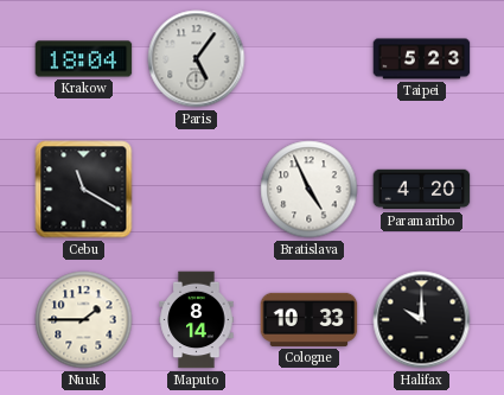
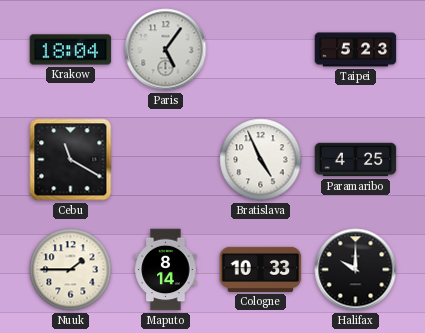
Paramaribo: 4:20 -> 4:25
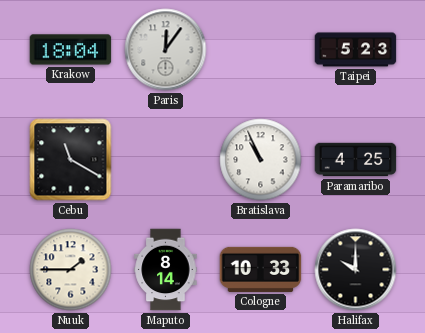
Paris: 5:06 -> 12:06
Bratislava: 4:56 -> 10:56
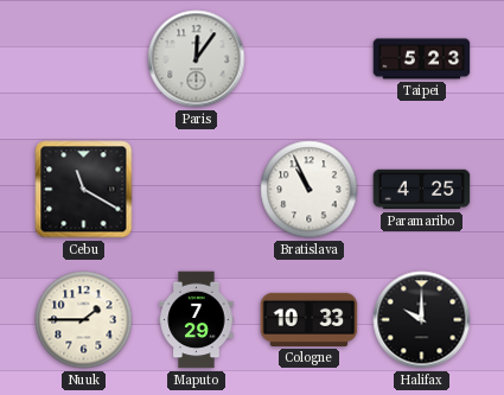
Krakow: 18:04 -> none
Maputo: 8:14 -> 7:29
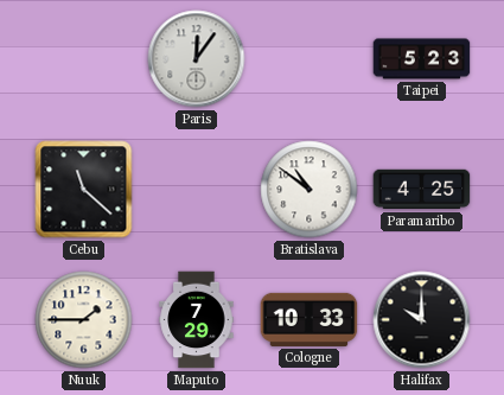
Cebu: 11:20 -> 11:22
Bratislava: 10:56 -> 10:51
